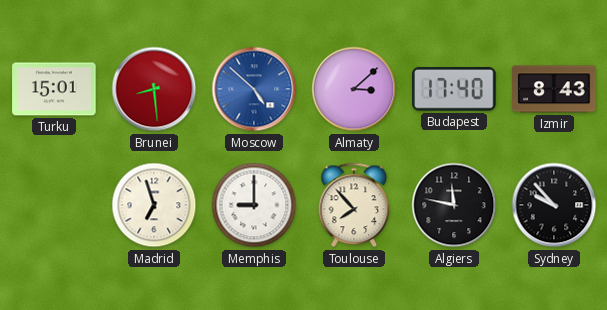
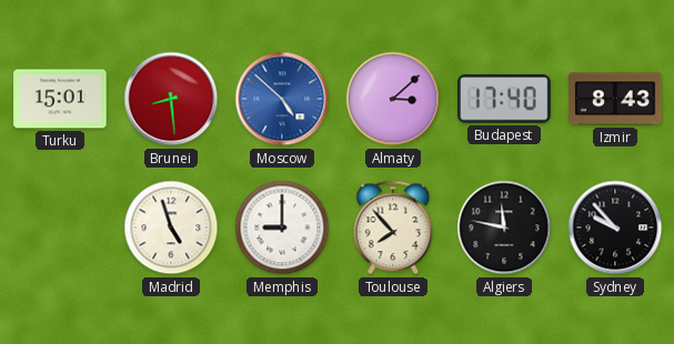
Madrid: 6:57 -> 4:57
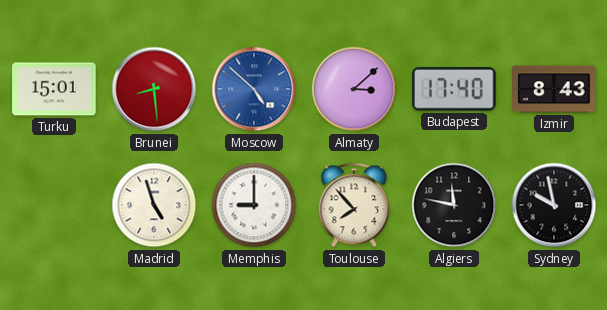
Sydney: 9:53 -> 9:58
